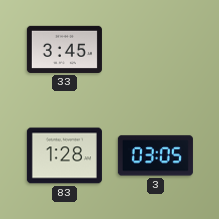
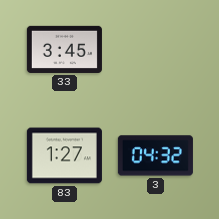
83: 1:28 -> 1:27
3: 03:05 -> 04:32
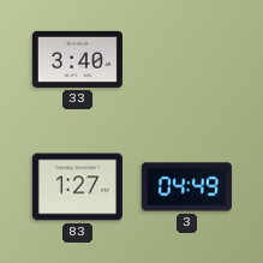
33: 3:45 -> 3:40
3: 04:32 -> 04:49
